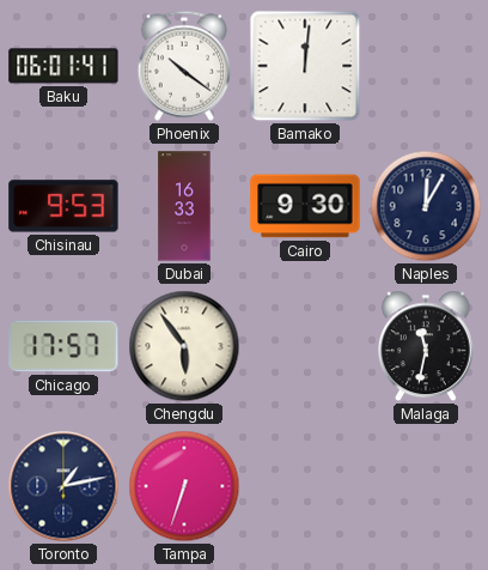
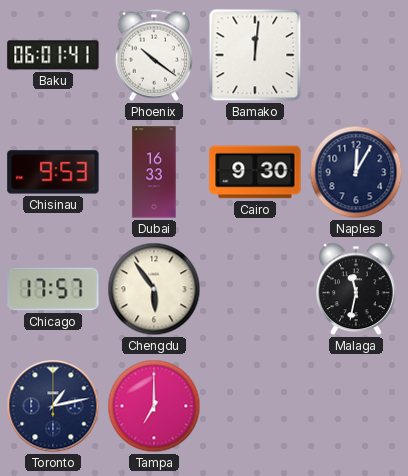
Tampa: 6:33 -> 7:00
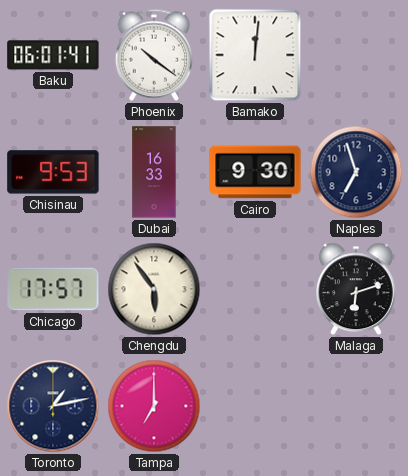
Naples: 12:05 -> 6:57
Malaga: 11:32 -> 6:12
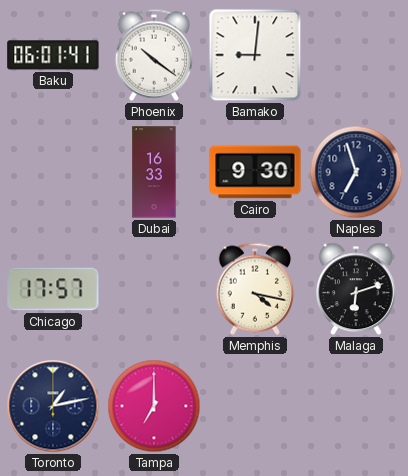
Bamako: 12:01 -> 9:01
Chisinau: 9:53 -> none
Chengdu: 5:54 -> none
Memphis: none -> 4:17
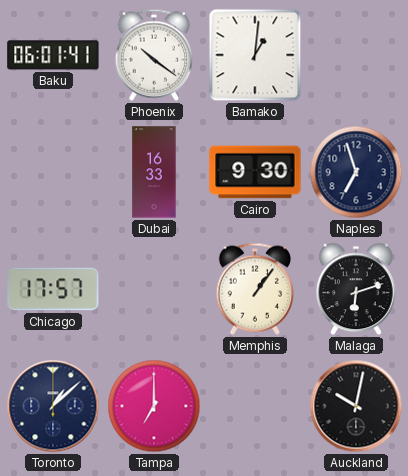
Bamako: 9:01 -> 1:01
Memphis: 4:17 -> 1:06
Toronto: 1:13 -> 1:08
Auckland: none -> 10:02
